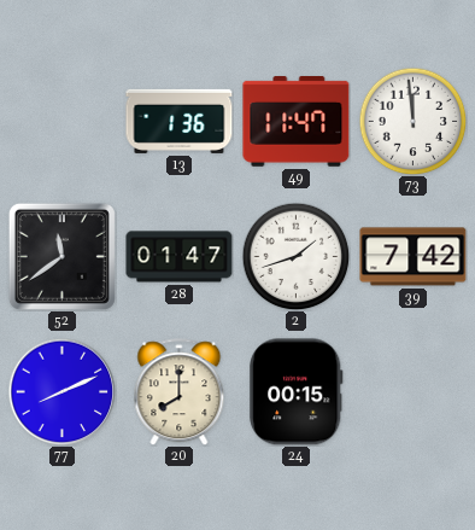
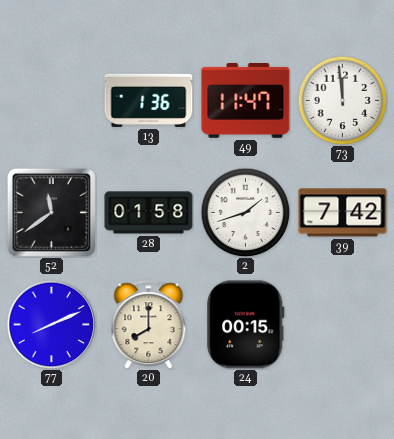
28: 01:47 -> 01:58
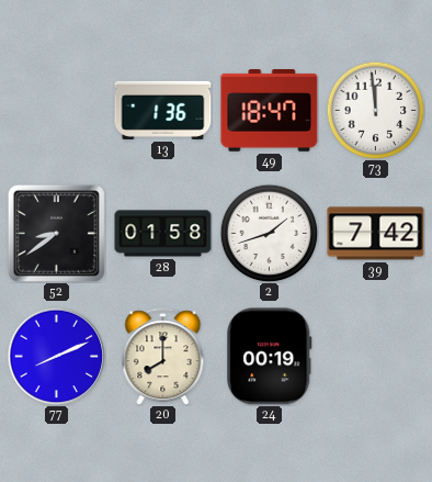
49: 11:47 -> 18:47
52: 11:39 -> 8:39
24: 00:15 -> 00:19
